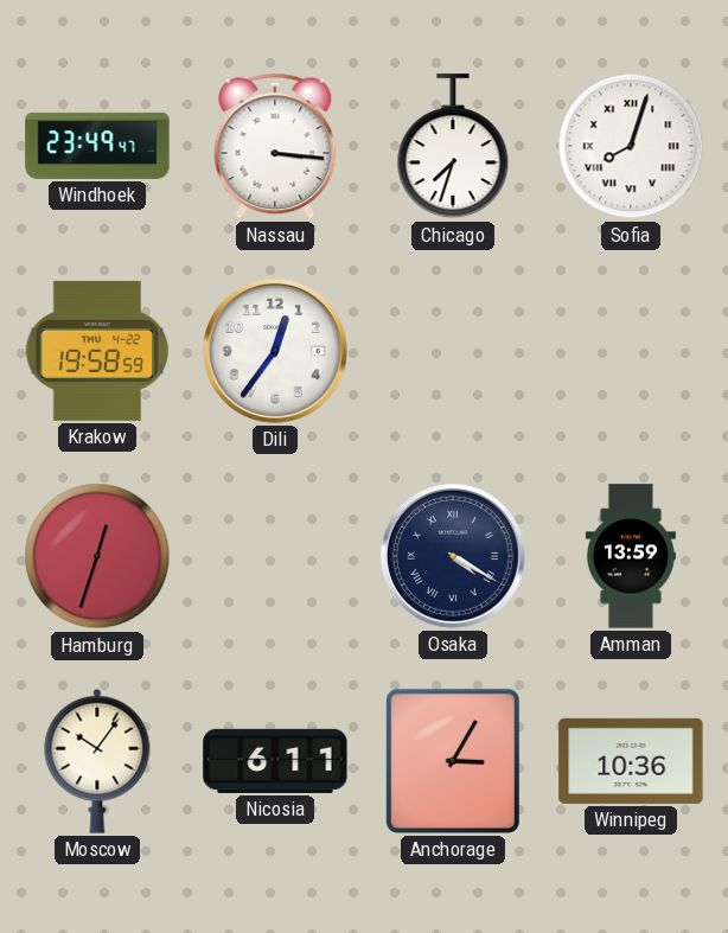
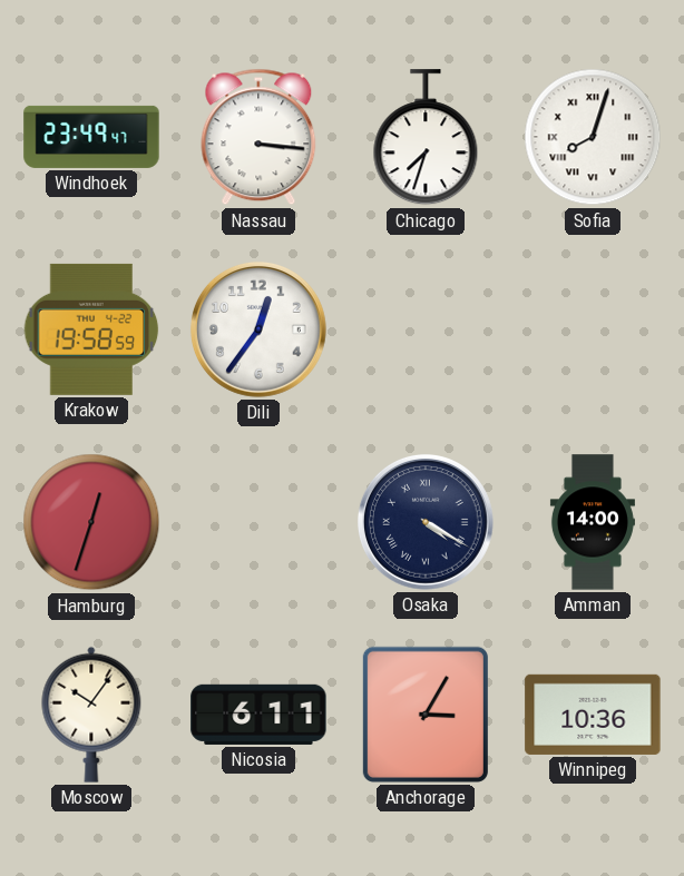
Amman: 13:59 -> 14:00
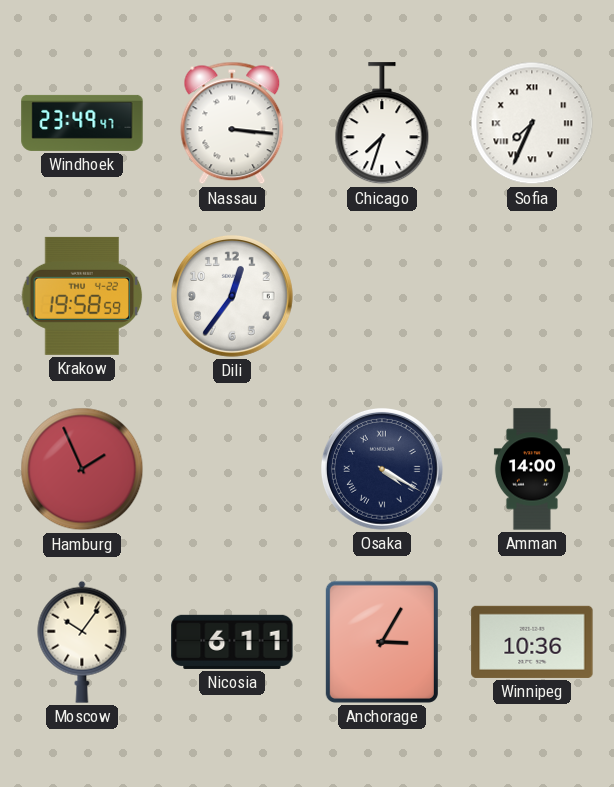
Sofia: 8:03 -> 7:34
Hamburg: 12:33 -> 1:56
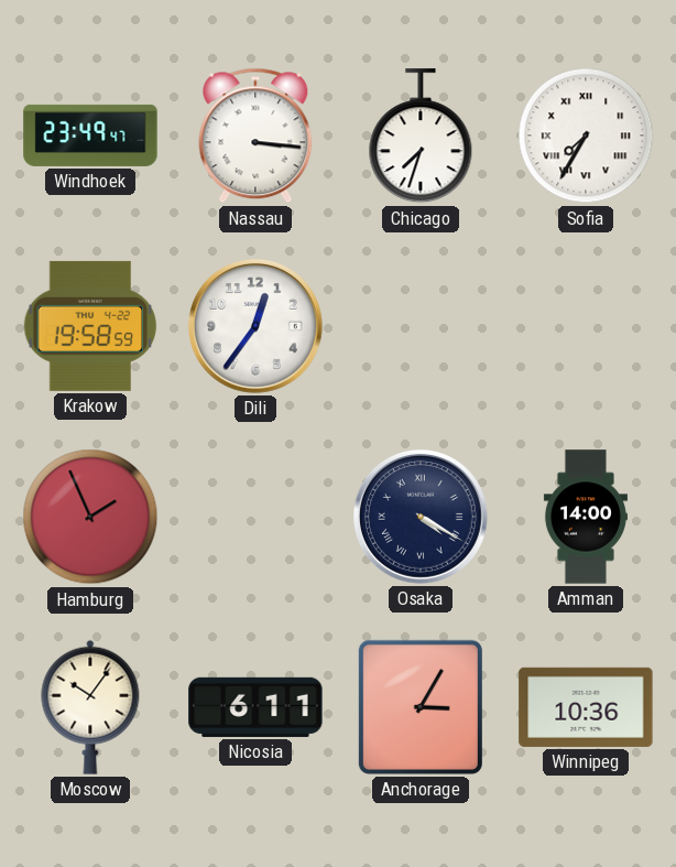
Sofia: 7:34 -> 7:35
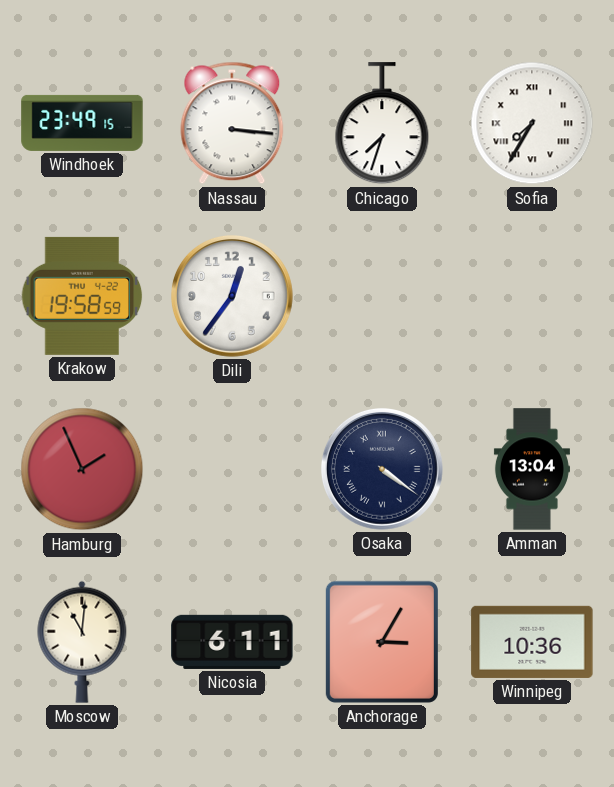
Windhoek: 23:49:47 -> 23:49:15
Osaka: 4:20 -> 4:21
Amman: 14:00 -> 13:04
Moscow: 10:06 -> 11:01
